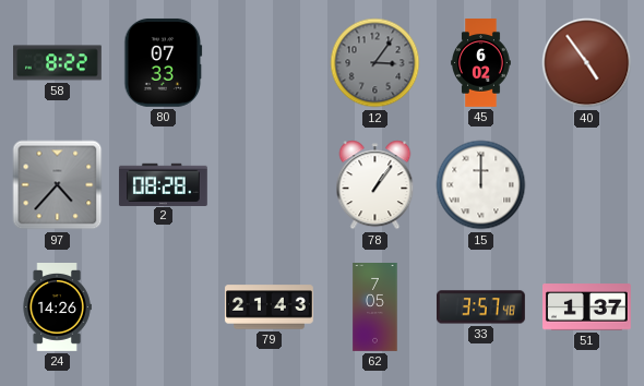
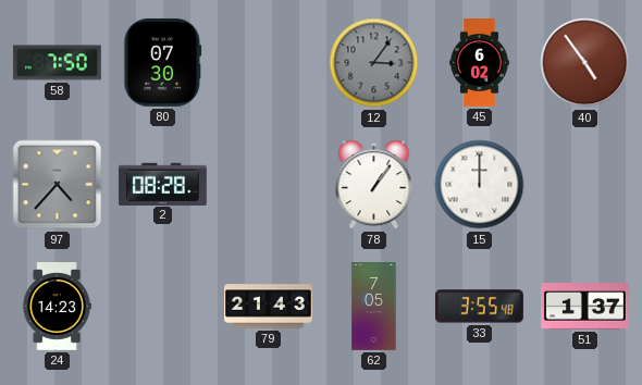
58: 8:22 -> 7:50
80: 07:33 -> 07:30
24: 14:26 -> 14:23
33: 3:57 -> 3:55
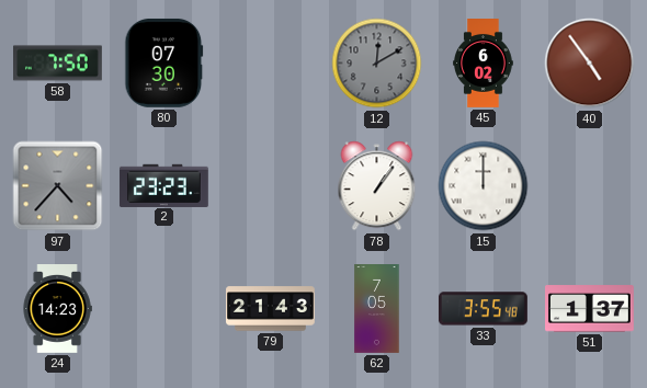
12: 3:06 -> 12:10
2: 08:28 -> 23:23
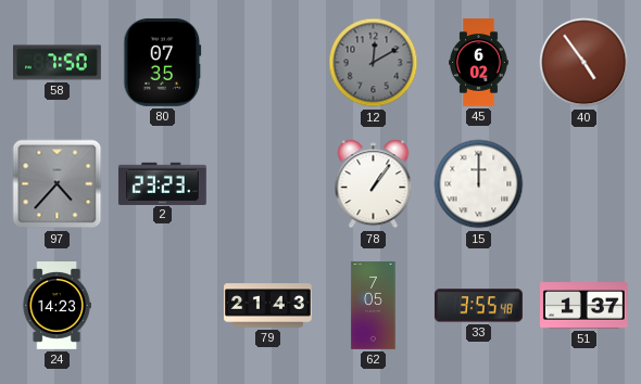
80: 07:30 -> 07:35
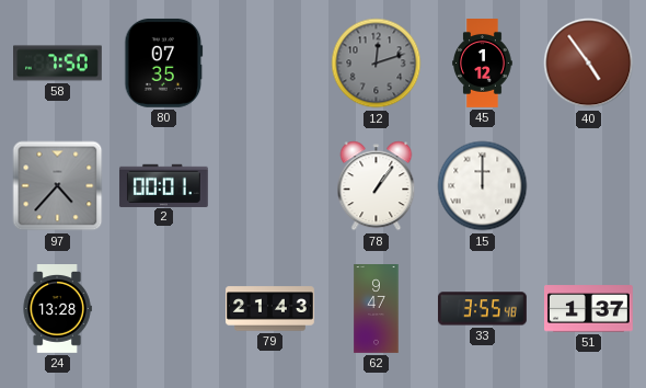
12: 12:10 -> 12:12
45: 6:02 -> 1:12
2: 23:23 -> 00:01
24: 14:23 -> 13:28
62: 7:05 -> 9:47
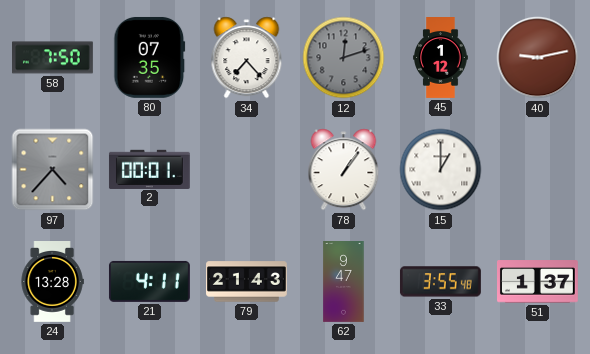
34: none -> 7:23
40: 4:54 -> 9:13
15: 12:00 -> 1:00
21: none -> 4:11
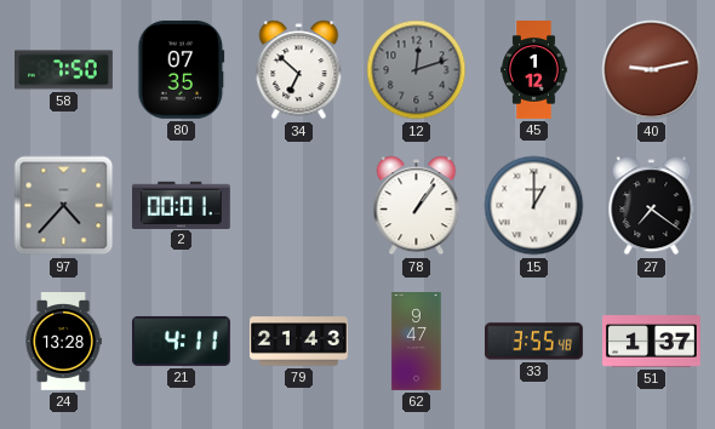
34: 7:23 -> 6:52
27: none -> 7:21
